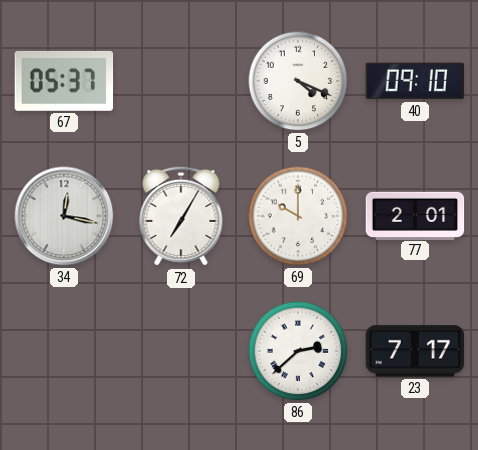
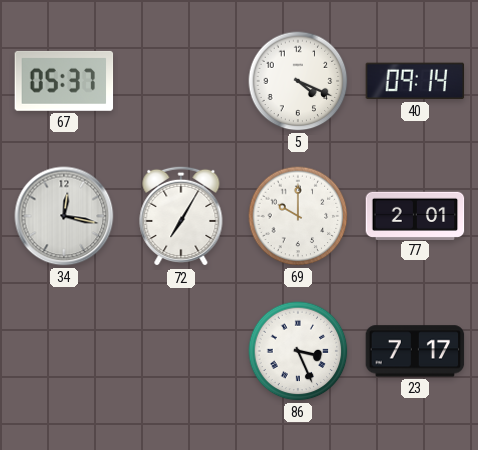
40: 09:10 -> 09:14
86: 2:38 -> 3:26
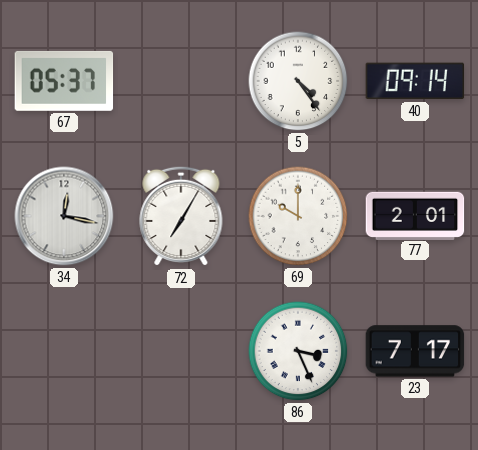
5: 4:19 -> 4:24
